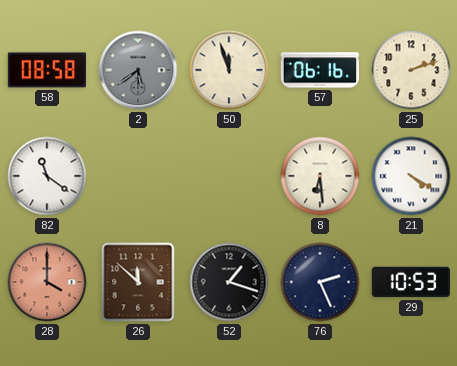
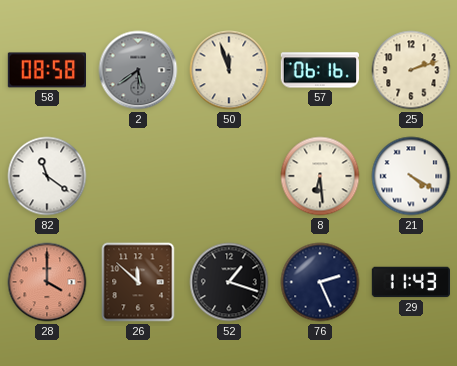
29: 10:53 -> 11:43
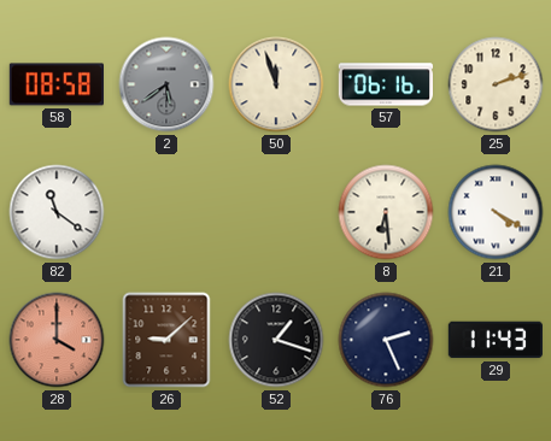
26: 11:52 -> 9:08
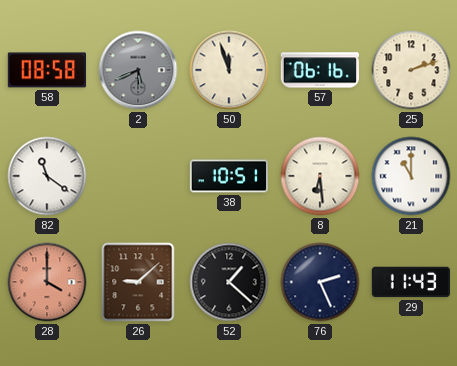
2: 5:39 -> 5:41
38: none -> 10:51
21: 4:20 -> 11:00
52: 1:18 -> 1:22
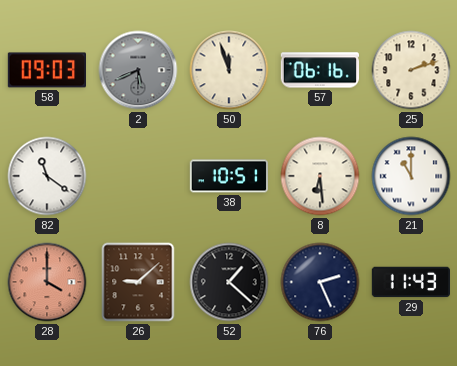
58: 08:58 -> 09:03
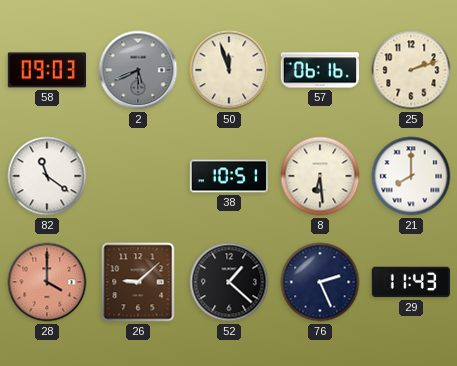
21: 11:00 -> 8:00
